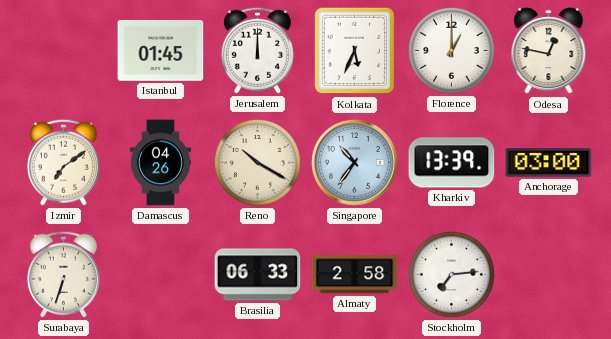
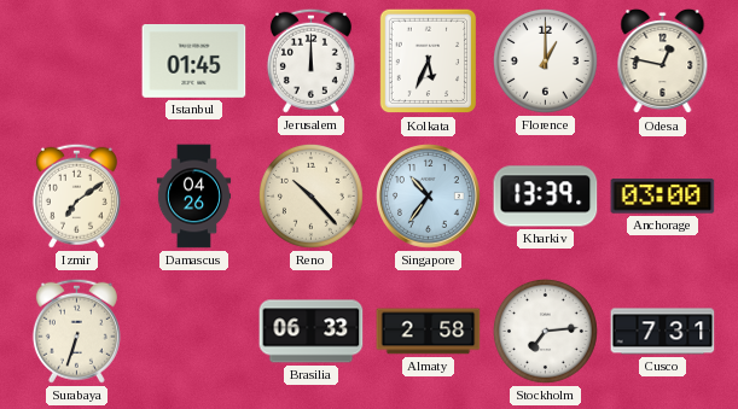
Reno: 10:20 -> 10:23
Cusco: none -> 7:31
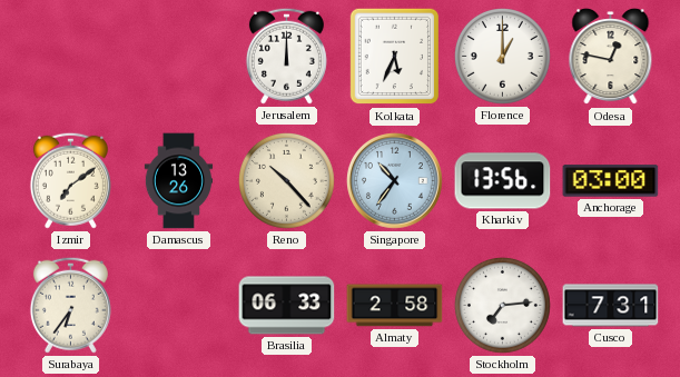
Istanbul: 01:45 -> none
Damascus: 04:26 -> 13:26
Kharkiv: 13:39 -> 13:56
Surabaya: 6:33 -> 6:36
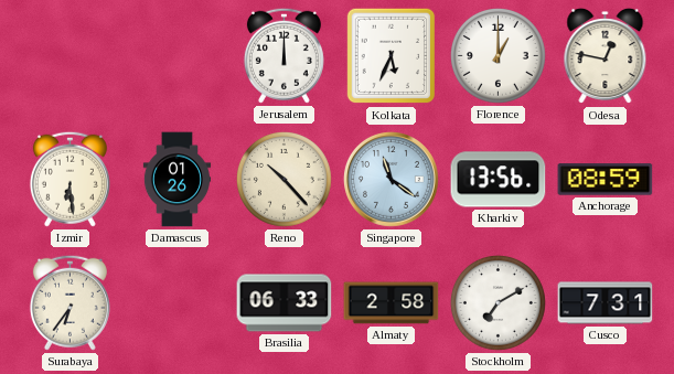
Izmir: 7:09 -> 6:29
Damascus: 13:26 -> 01:26
Singapore: 10:36 -> 11:21
Anchorage: 03:00 -> 08:59
Stockholm: 7:14 -> 7:10
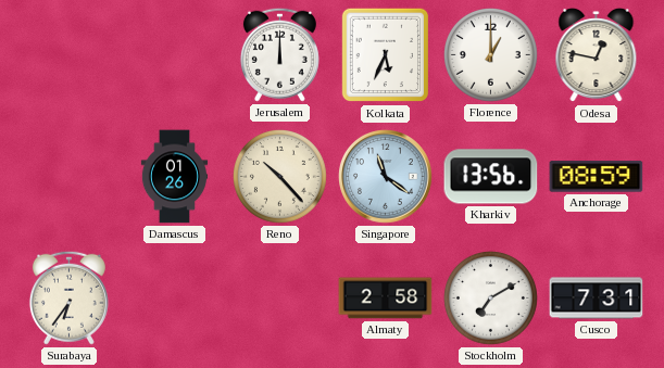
Izmir: 6:29 -> none
Brasilia: 06:33 -> none
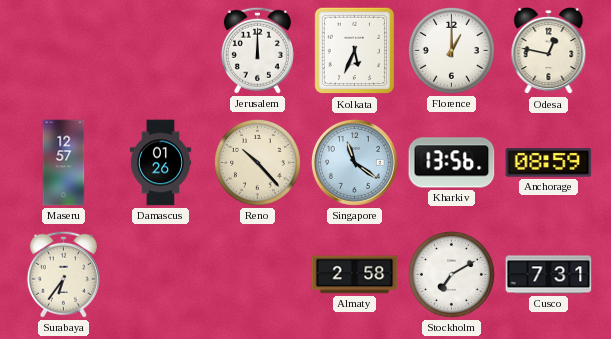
Maseru: none -> 12:57
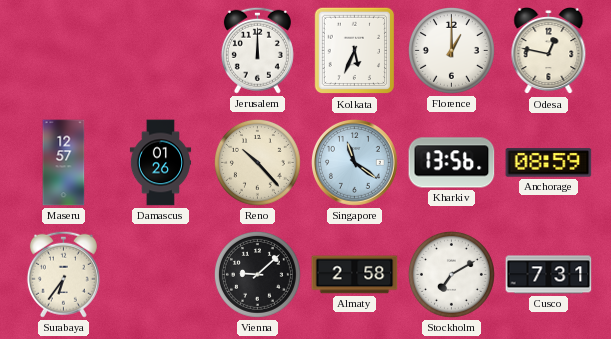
Vienna: none -> 9:08
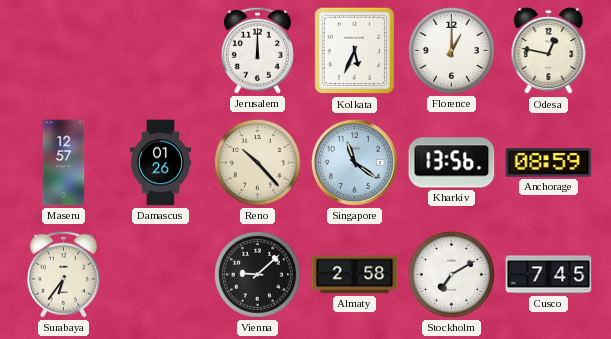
Cusco: 7:31 -> 7:45
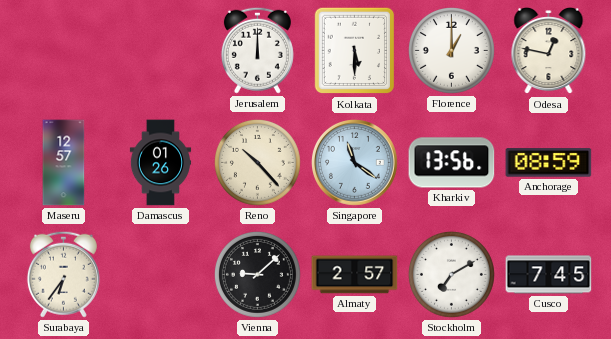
Kolkata: 5:34 -> 5:30
Almaty: 2:58 -> 2:57
